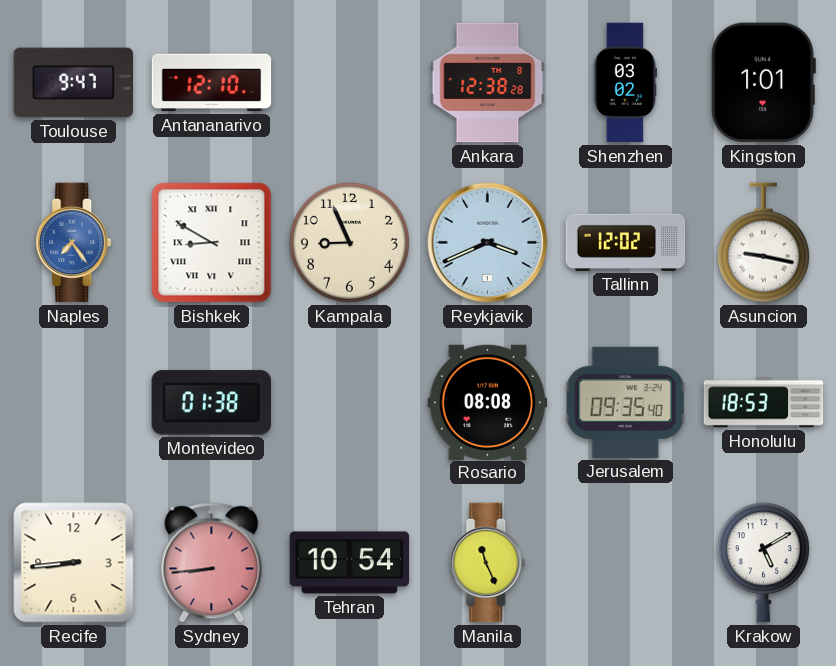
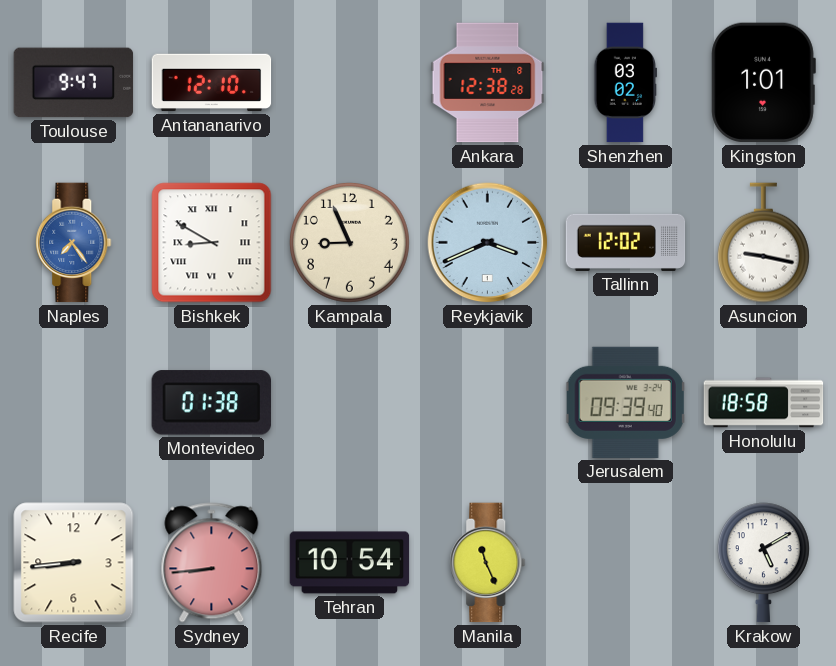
Rosario: 08:08 -> none
Jerusalem: 09:35 -> 09:39
Honolulu: 18:53 -> 18:58
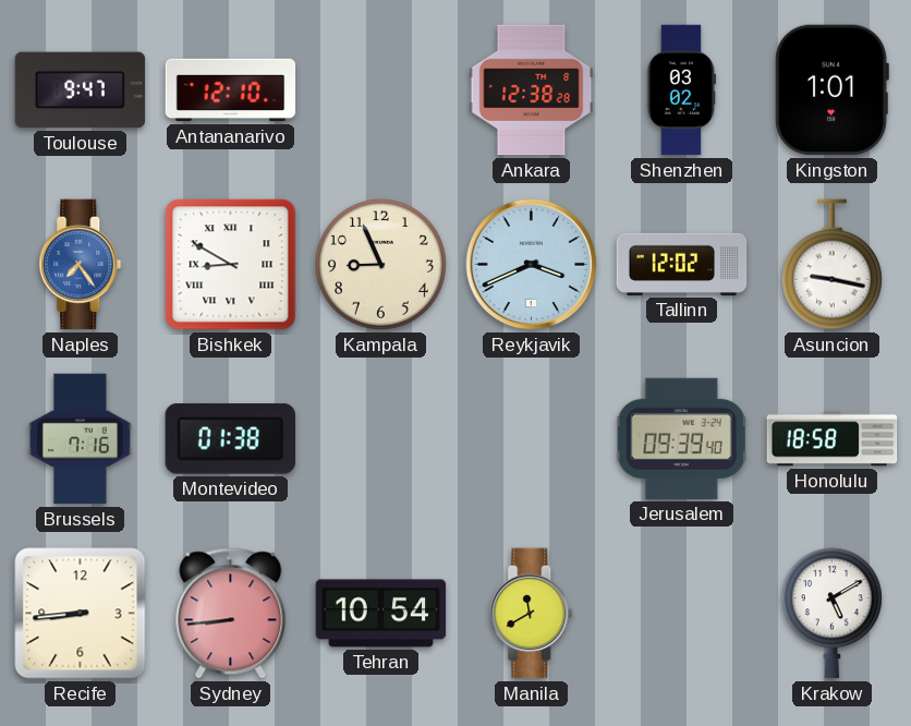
Brussels: none -> 7:16
Manila: 11:26 -> 11:40
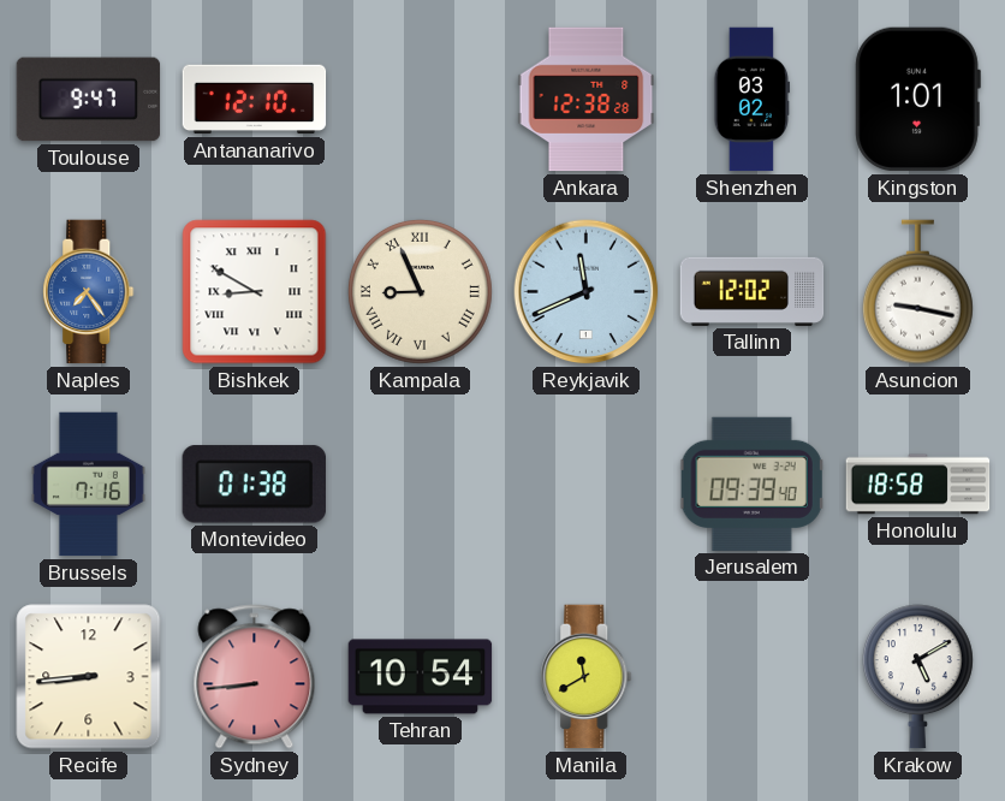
Kampala numerals: Arabic -> Roman
Reykjavik: 3:41 -> 11:41
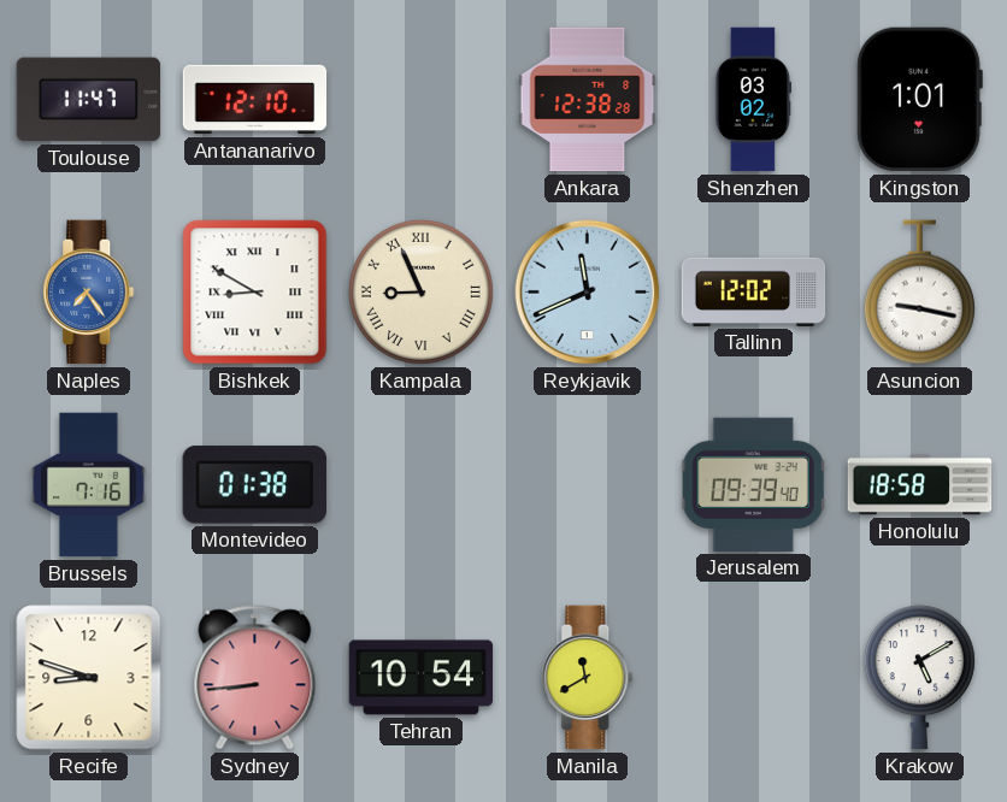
Toulouse: 9:47 -> 11:47
Recife: 8:44 -> 8:48
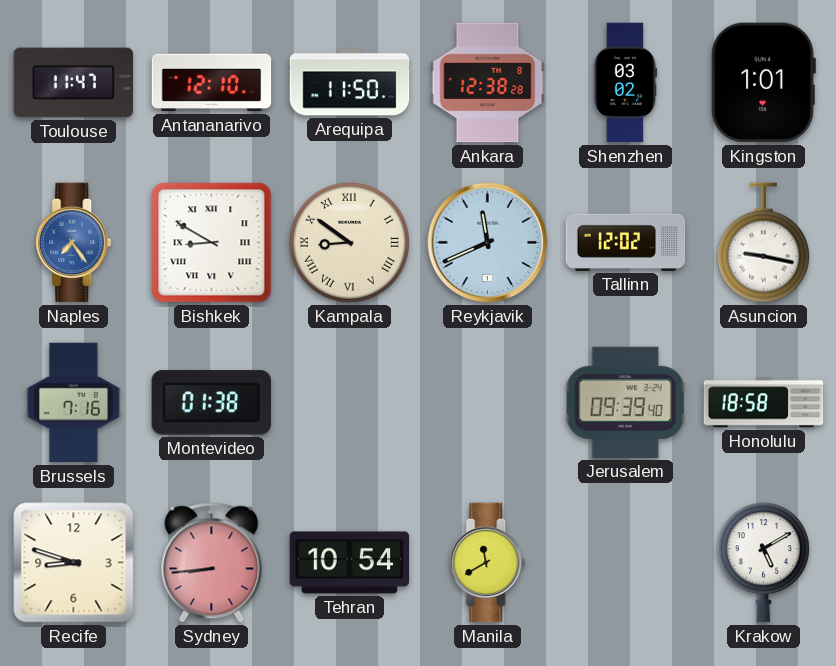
Arequipa: none -> 11:50
Kampala: 8:56 -> 8:51
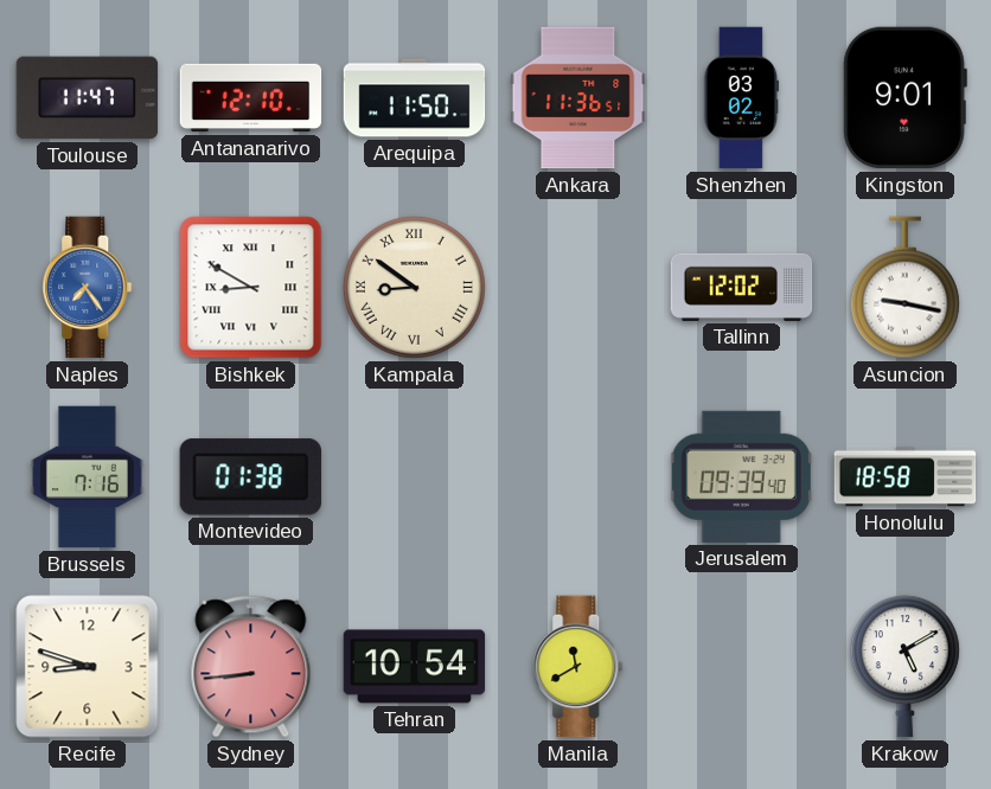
Ankara: 12:38 -> 11:36
Kingston: 1:01 -> 9:01
Reykjavik: 11:41 -> none
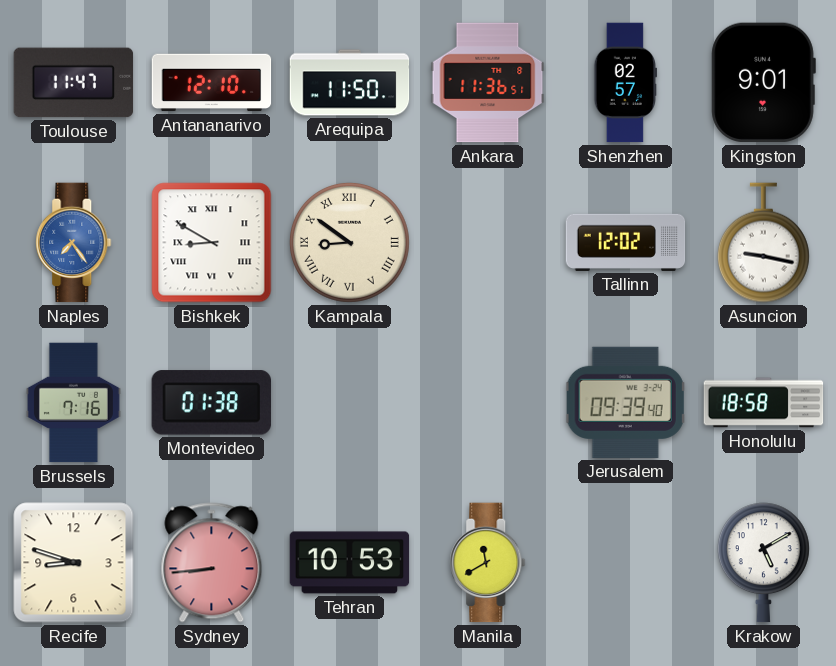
Shenzhen: 03:02 -> 02:57
Tehran: 10:54 -> 10:53
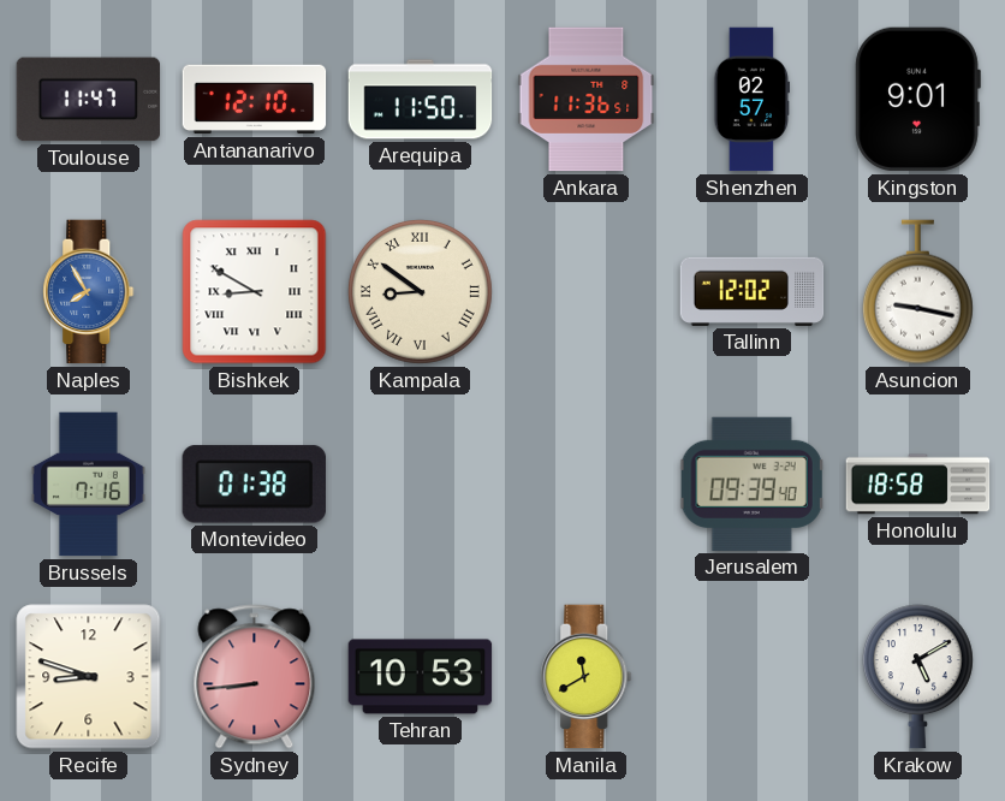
Naples: 7:24 -> 7:55
